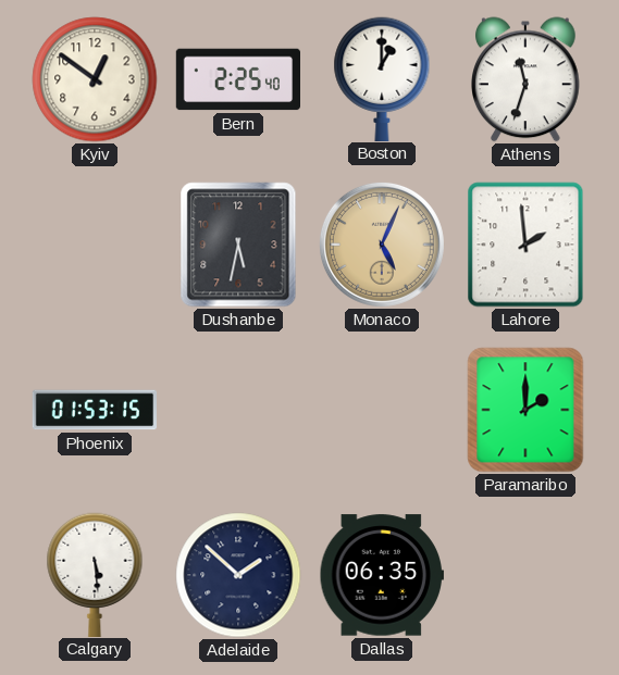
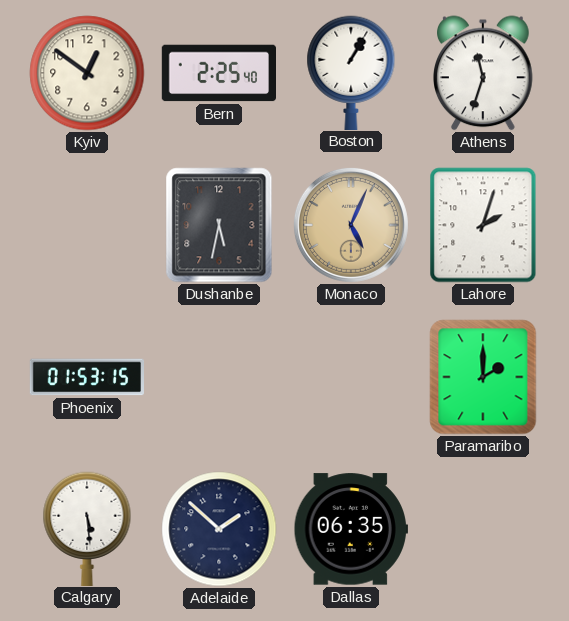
Boston: 1:00 -> 1:05
Lahore: 1:59 -> 2:03
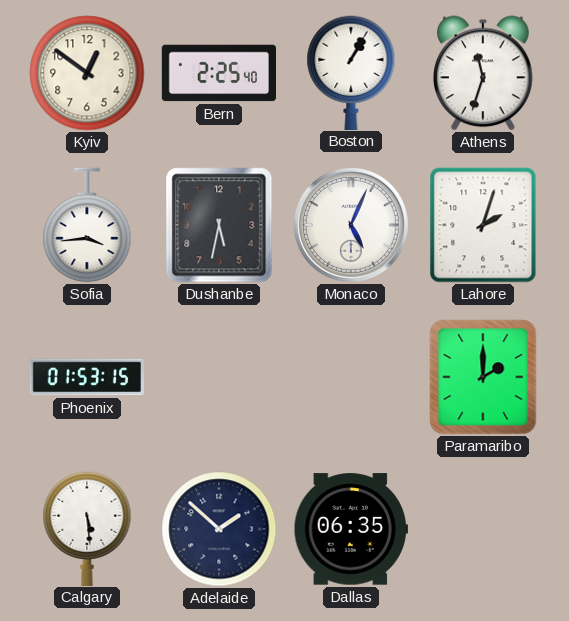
Sofia: none -> 3:44
Monaco dial: champagne -> white
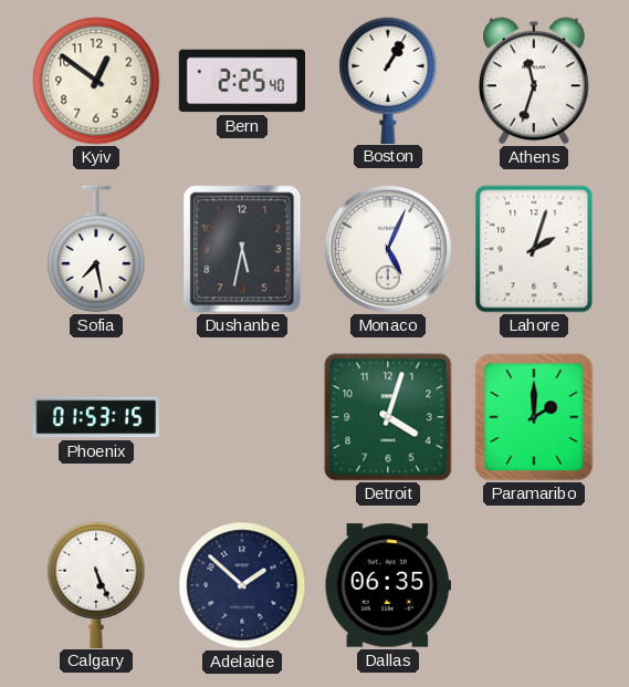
Sofia: 3:44 -> 7:28
Detroit: none -> 4:03
Calgary: 5:29 -> 5:26
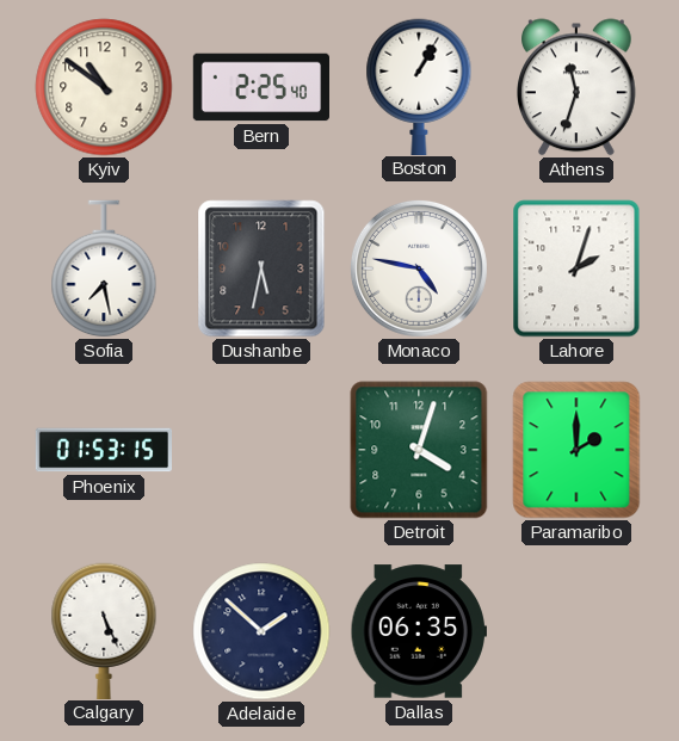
Kyiv: 12:51 -> 10:51
Monaco: 5:04 -> 4:47
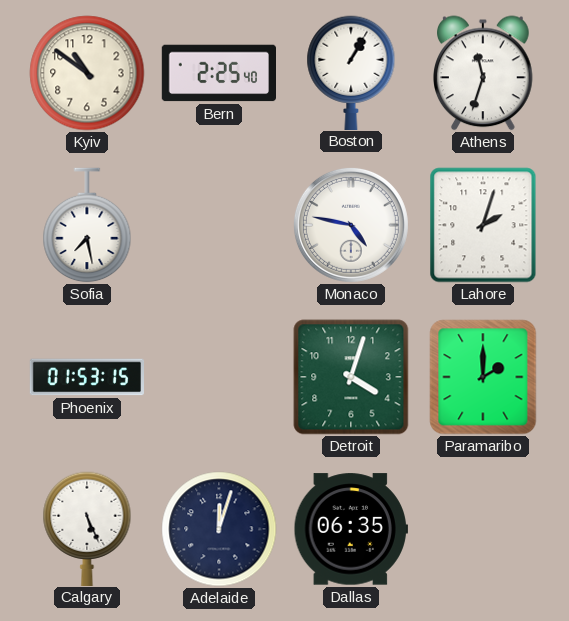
Dushanbe: 5:32 -> none
Adelaide: 1:52 -> 12:03
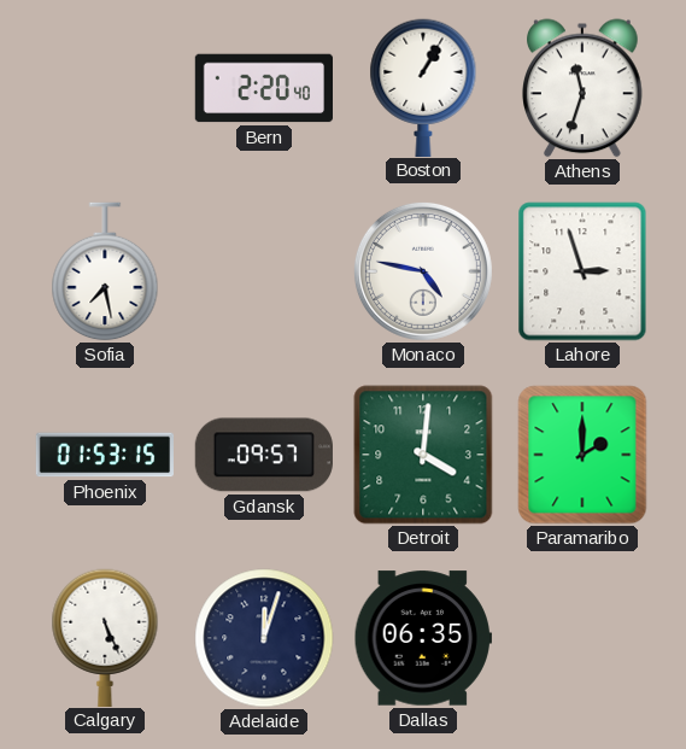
Kyiv: 10:51 -> none
Bern: 2:25 -> 2:20
Lahore: 2:03 -> 2:57
Gdansk: none -> 09:57
Detroit: 4:03 -> 4:01
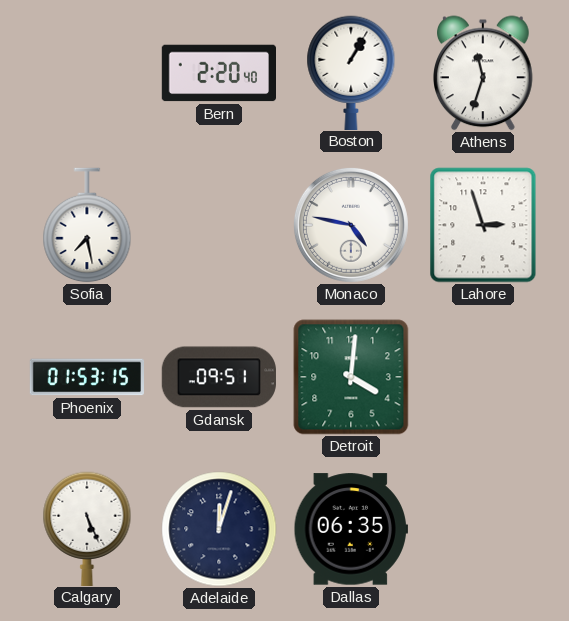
Gdansk: 09:57 -> 09:51
Paramaribo: 2:00 -> none
